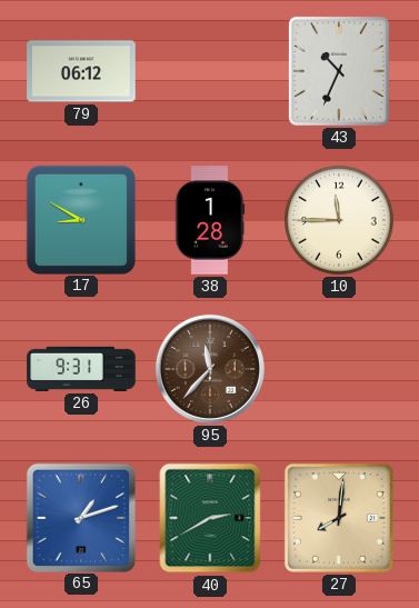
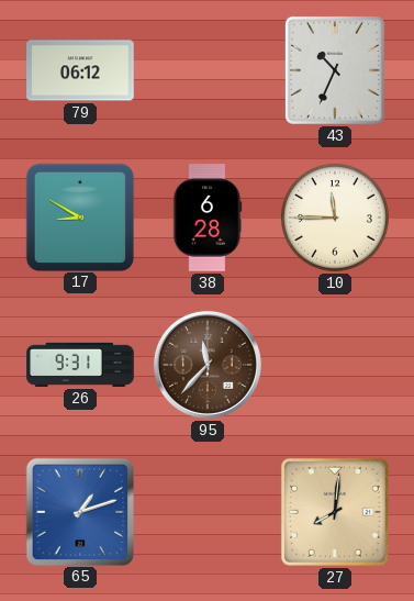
38: 1:28 -> 6:28
40: 2:40 -> none
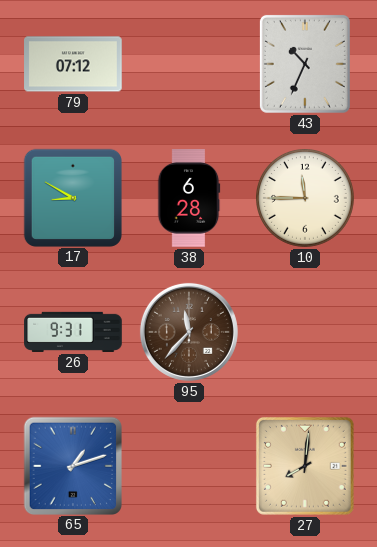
79: 06:12 -> 07:12
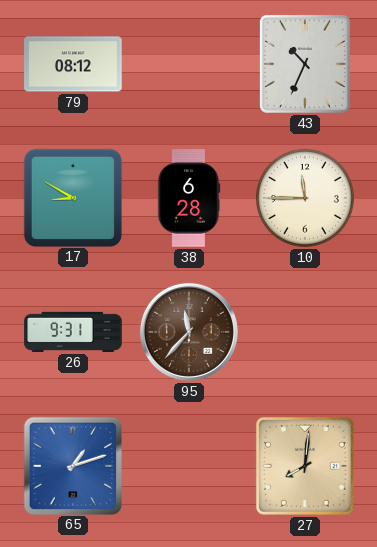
79: 07:12 -> 08:12
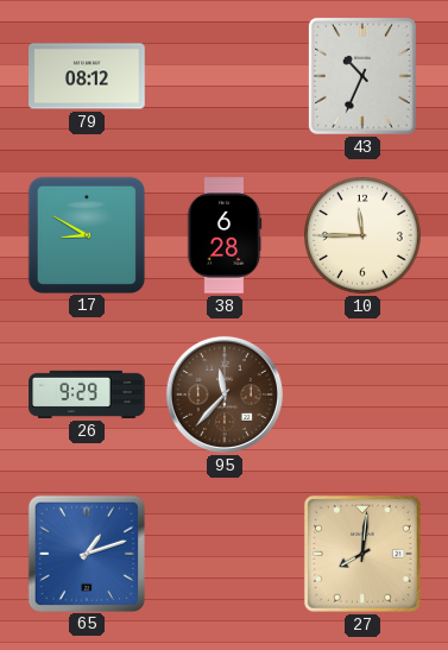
26: 9:31 -> 9:29
